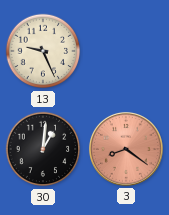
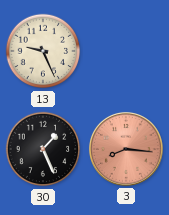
30: 1:01 -> 1:26
3: 8:21 -> 8:16
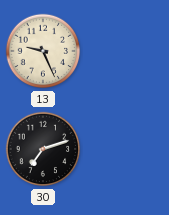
30: 1:26 -> 7:12
3: 8:16 -> none
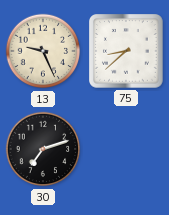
75: none -> 8:38
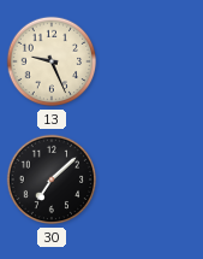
75: 8:38 -> none
30: 7:12 -> 7:08
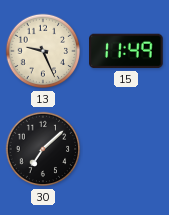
15: none -> 11:49
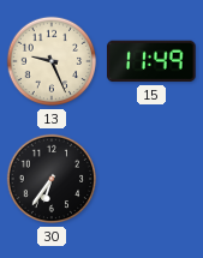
30: 7:08 -> 6:36
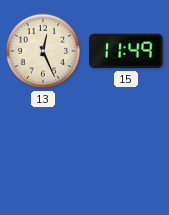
13: 9:26 -> 12:26
30: 6:36 -> none
